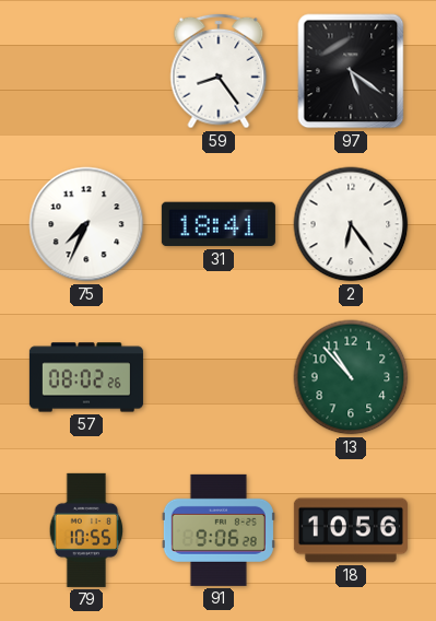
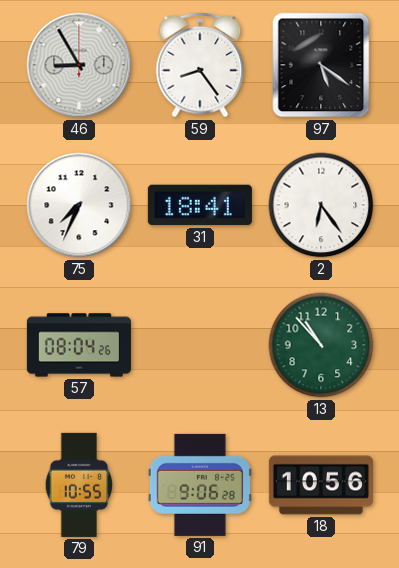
46: none -> 8:55
57: 08:02 -> 08:04
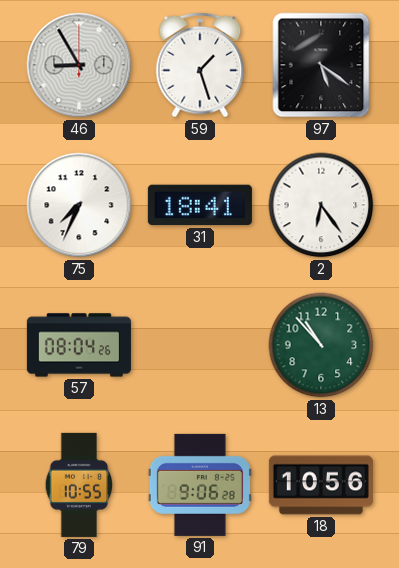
59: 8:24 -> 1:27
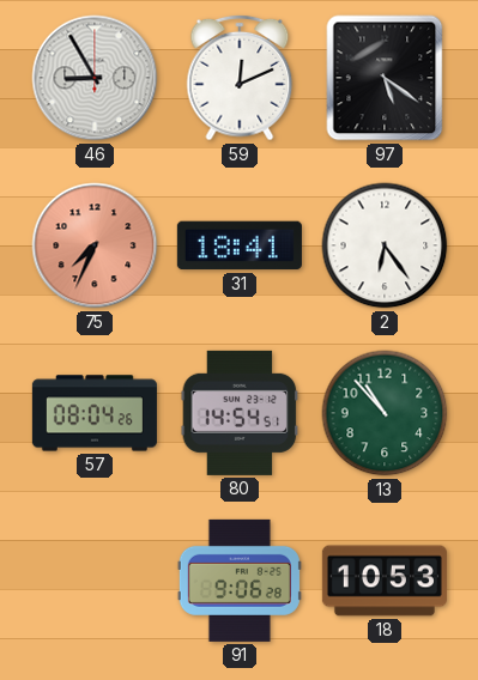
59: 1:27 -> 12:11
75 dial: white -> salmon
80: none -> 14:54
79: 10:55 -> none
18: 10:56 -> 10:53
